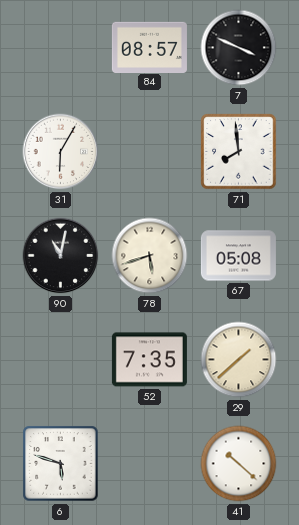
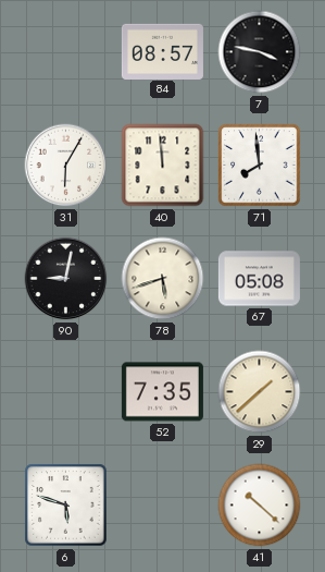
7: 3:49 -> 3:47
40: none -> 11:59
90: 11:02 -> 9:02
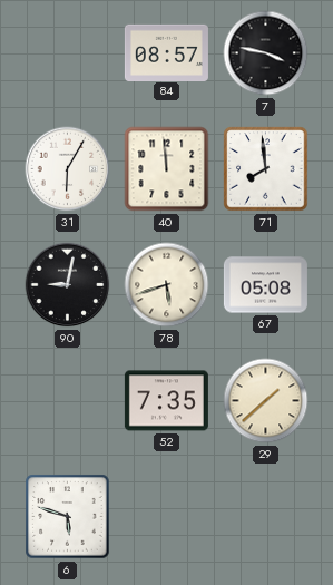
41: 10:22 -> none
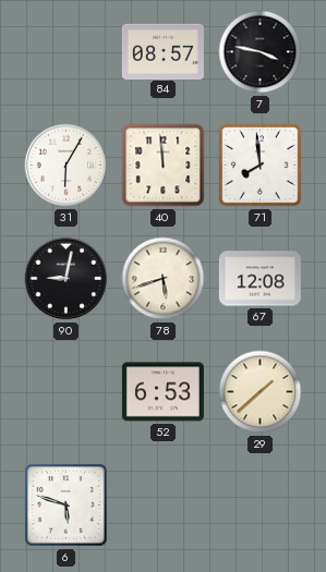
67: 05:08 -> 12:08
52: 7:35 -> 6:53
